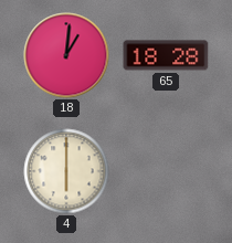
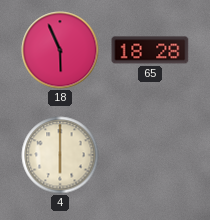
18: 1:01 -> 5:56
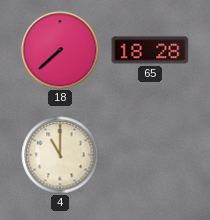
18: 5:56 -> 7:38
4: 6:00 -> 11:00
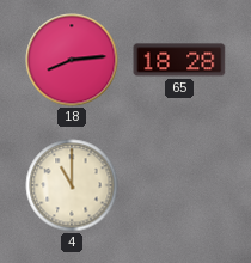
18: 7:38 -> 8:14
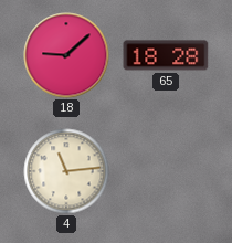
18: 8:14 -> 9:08
4: 11:00 -> 11:14
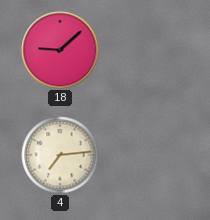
65: 18:28 -> none
4: 11:14 -> 7:14
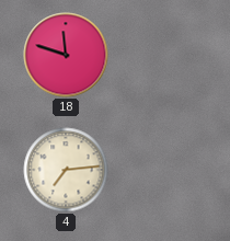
18: 9:08 -> 11:48
